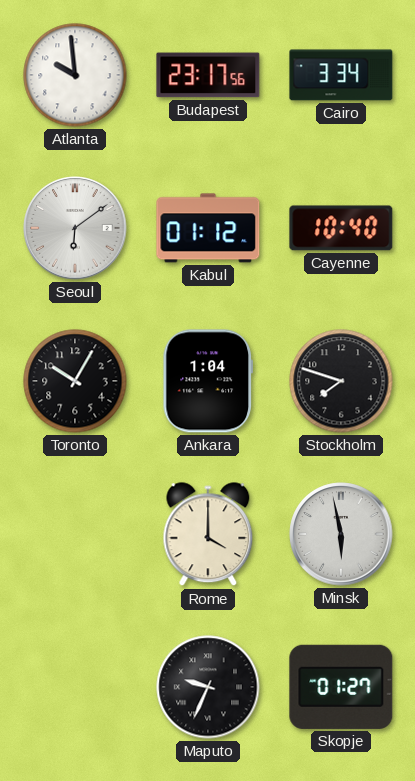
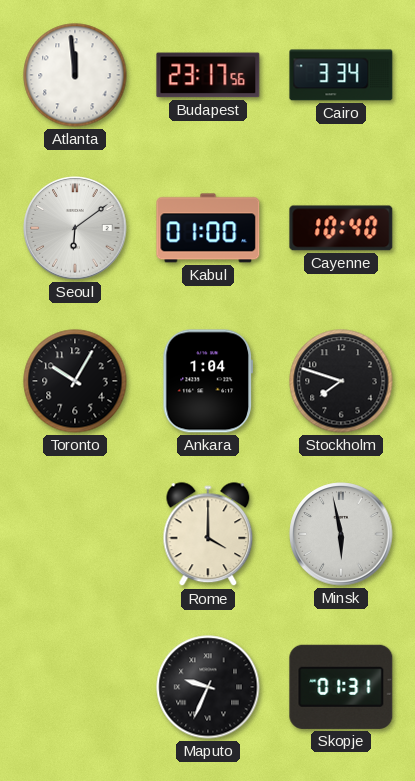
Atlanta: 9:59 -> 11:59
Kabul: 01:12 -> 01:00
Skopje: 01:27 -> 01:31
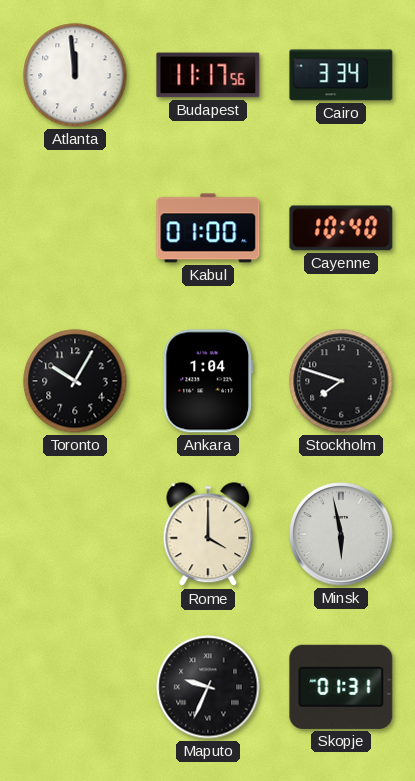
Budapest: 23:17 -> 11:17
Seoul: 6:09 -> none
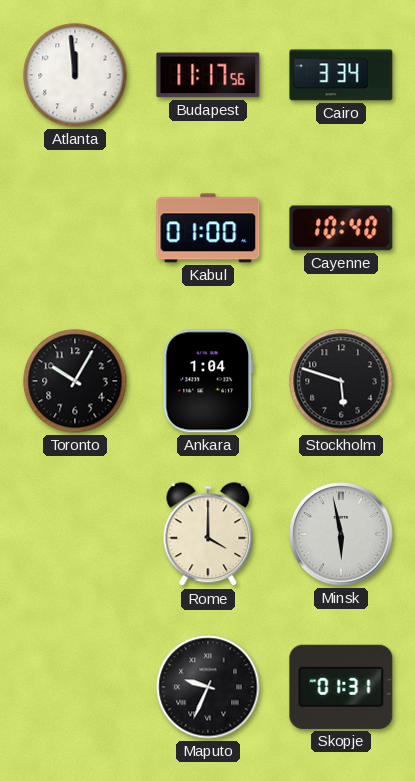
Stockholm: 7:48 -> 5:48
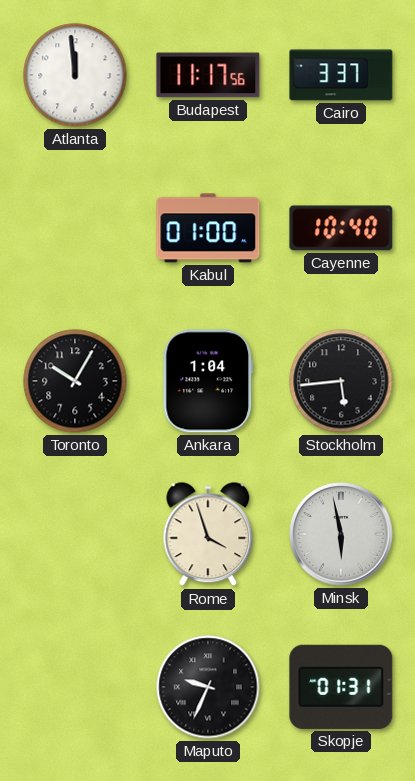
Cairo: 3:34 -> 3:37
Stockholm: 5:48 -> 5:44
Rome: 4:00 -> 3:57
